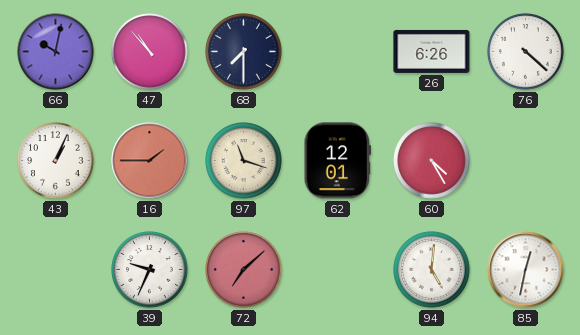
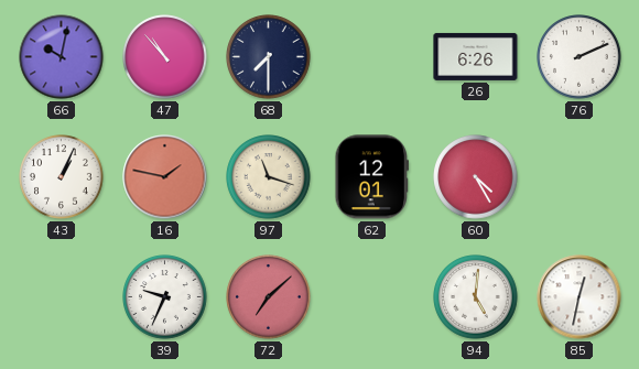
76: 4:22 -> 2:11
16: 1:45 -> 1:47
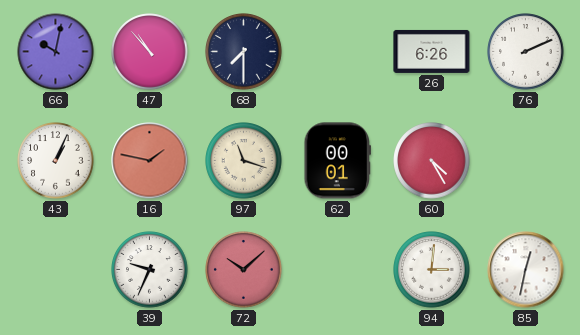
62: 12:01 -> 00:01
72: 7:08 -> 10:08
94: 5:01 -> 3:01
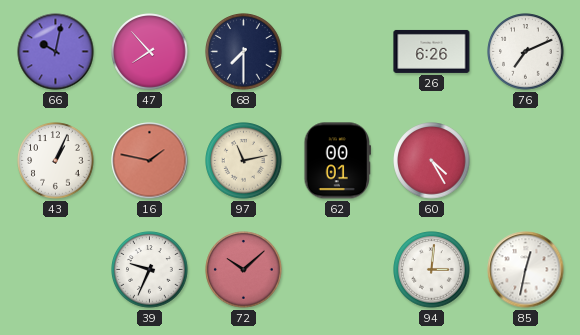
47: 10:53 -> 7:53
76: 2:11 -> 7:11
97: 11:18 -> 11:13
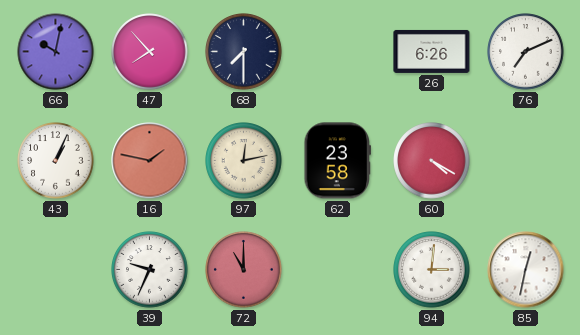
97: 11:13 -> 12:13
62: 00:01 -> 23:58
60: 4:25 -> 4:20
72: 10:08 -> 11:00
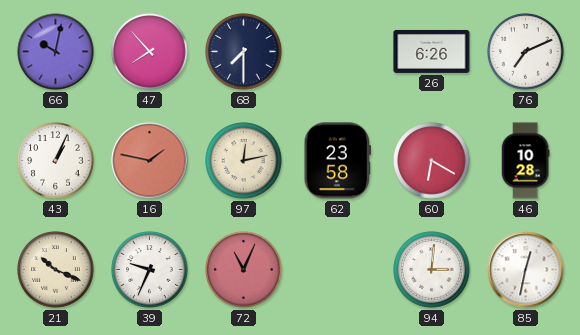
60: 4:20 -> 6:20
46: none -> 10:28
21: none -> 10:19
72: 11:00 -> 11:04
